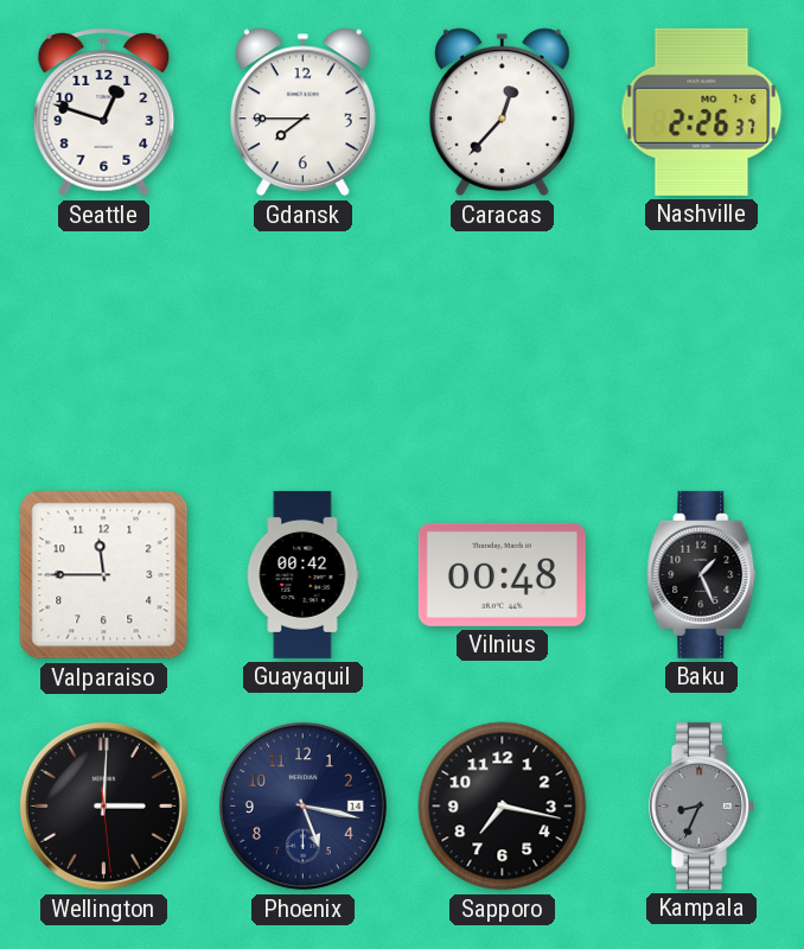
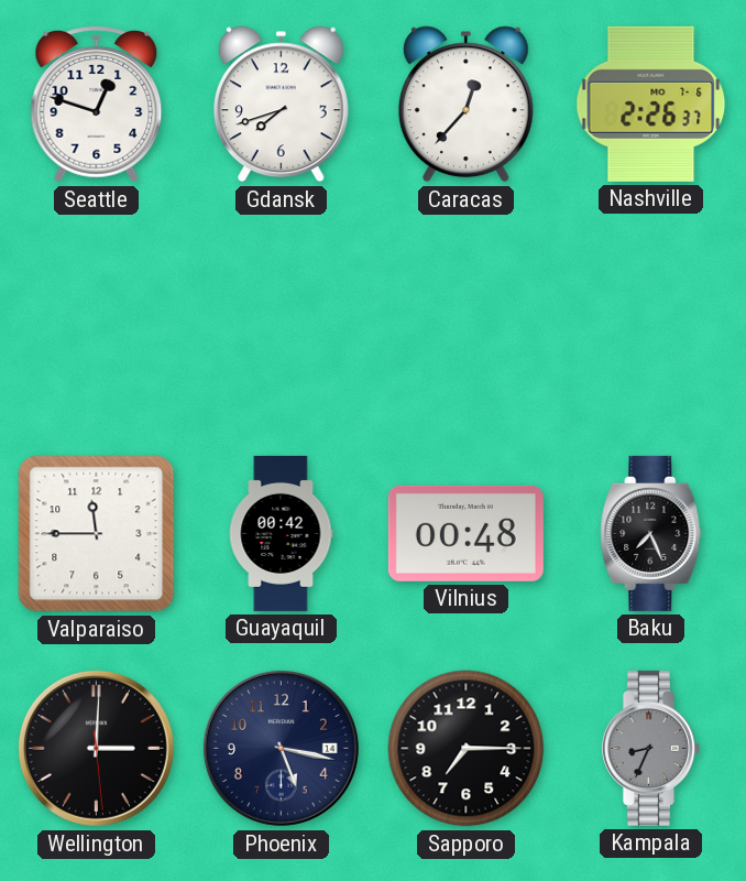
Gdansk: 7:45 -> 7:42
Baku: 1:26 -> 7:26
Sapporo: 7:17 -> 7:15
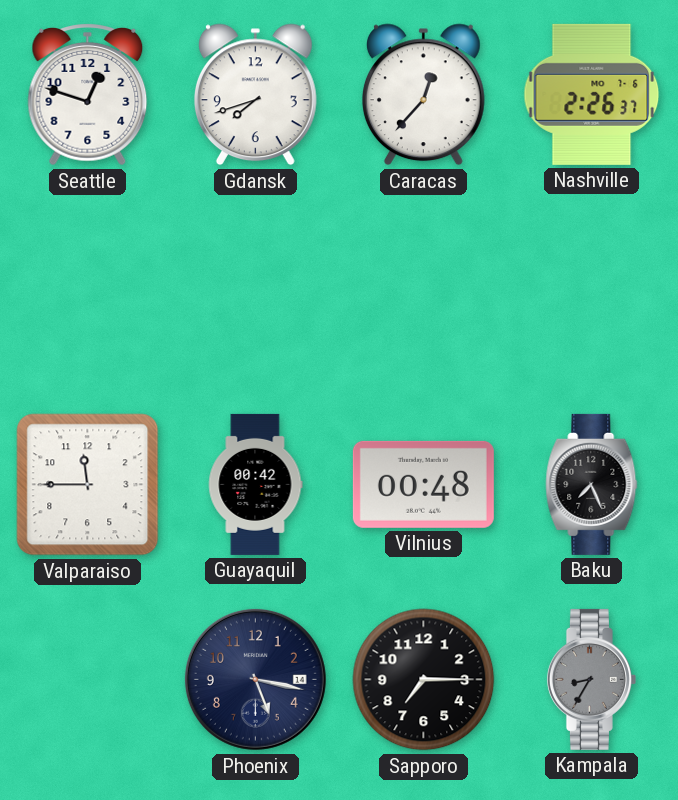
Wellington: 3:00 -> none
Kampala: 8:34 -> 8:35
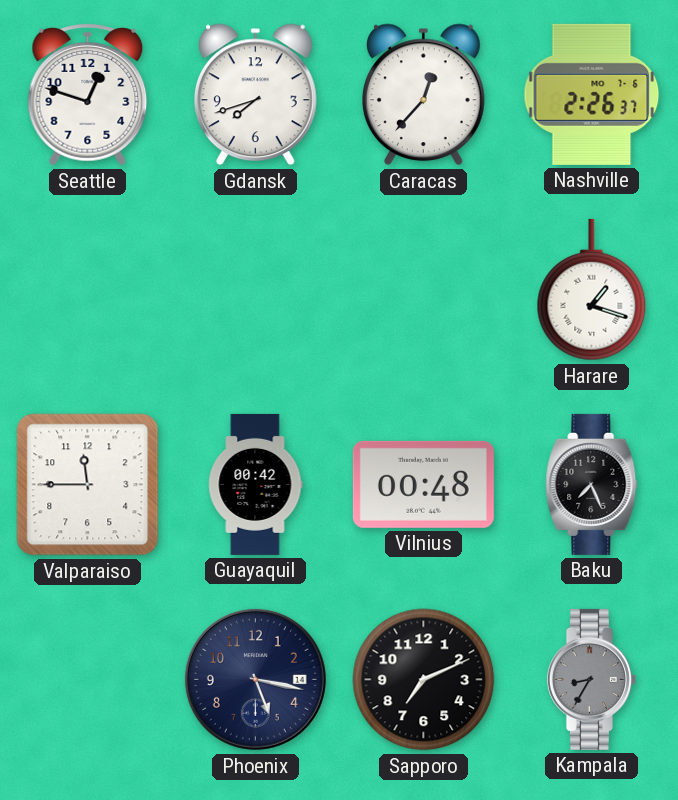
Harare: none -> 1:18
Sapporo: 7:15 -> 7:11
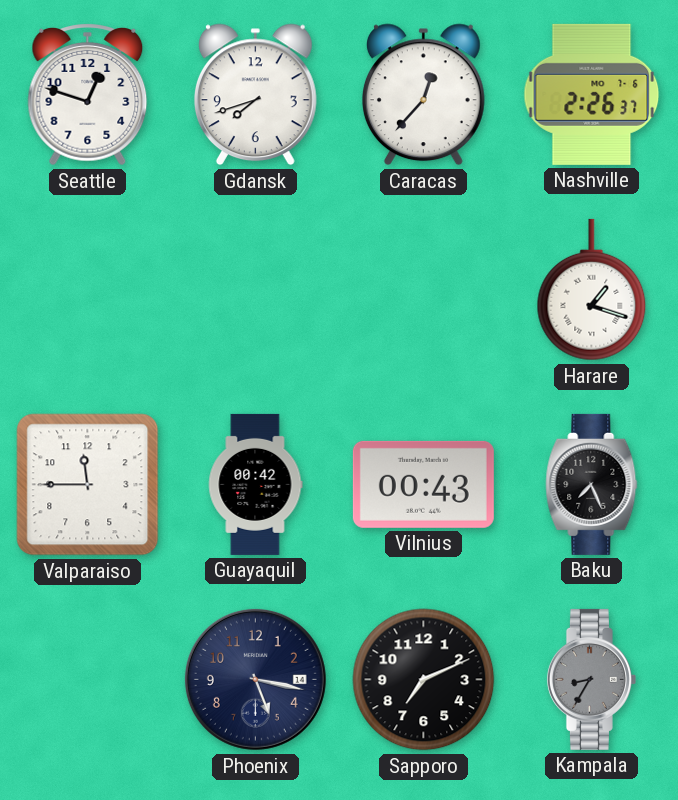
Vilnius: 00:48 -> 00:43
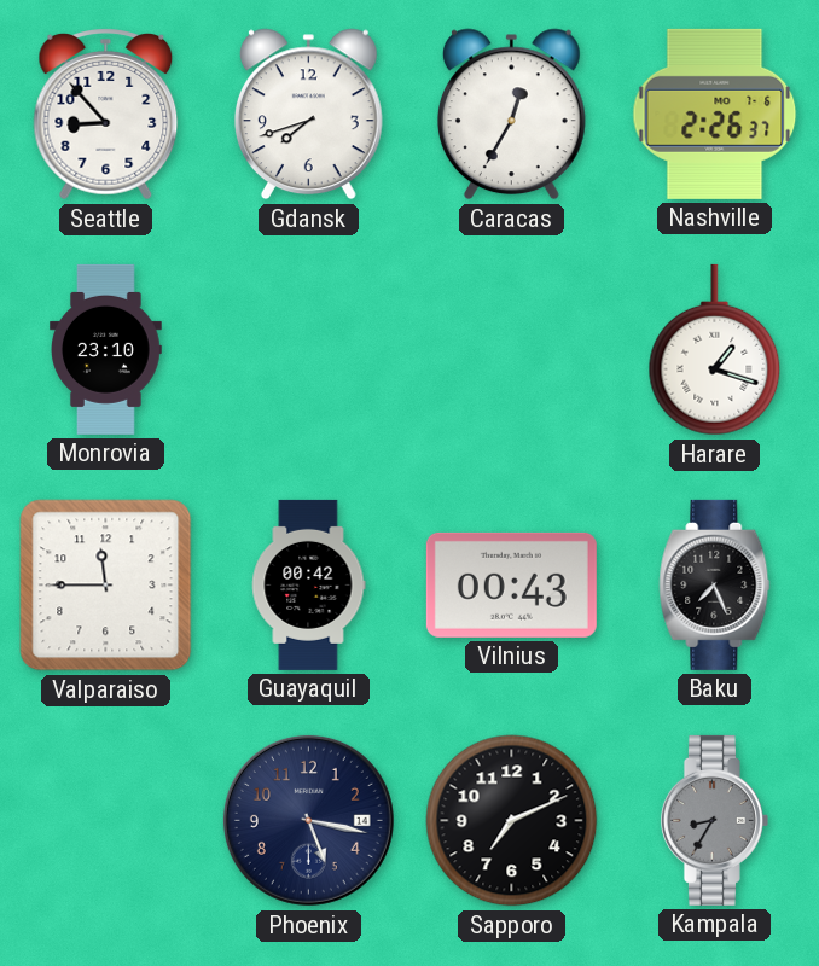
Seattle: 12:48 -> 8:53
Caracas: 12:37 -> 12:35
Monrovia: none -> 23:10
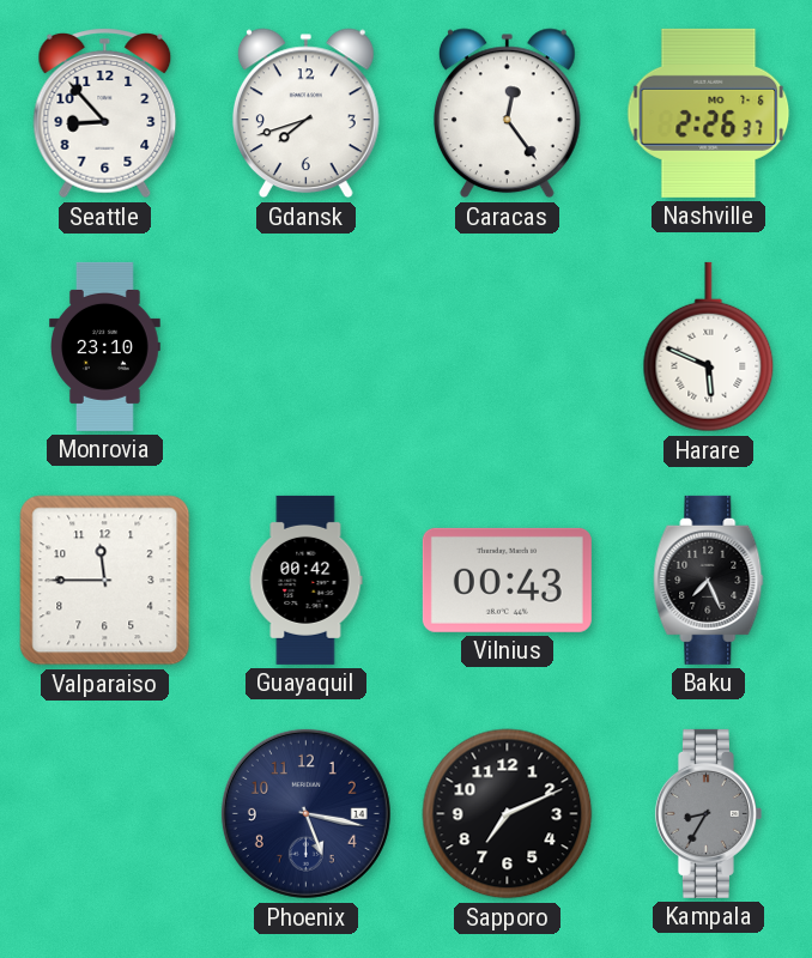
Caracas: 12:35 -> 12:24
Harare: 1:18 -> 5:49
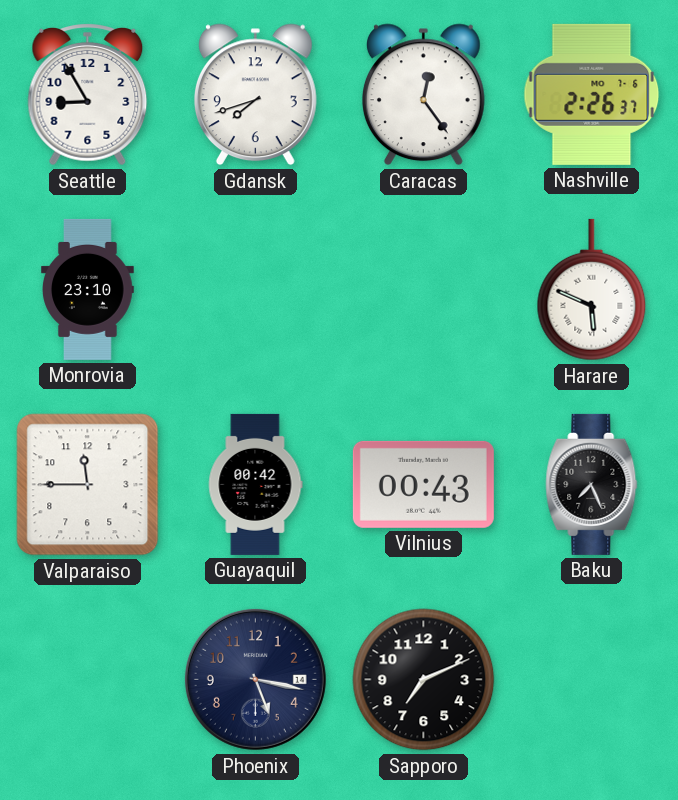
Seattle: 8:53 -> 8:55
Kampala: 8:35 -> none
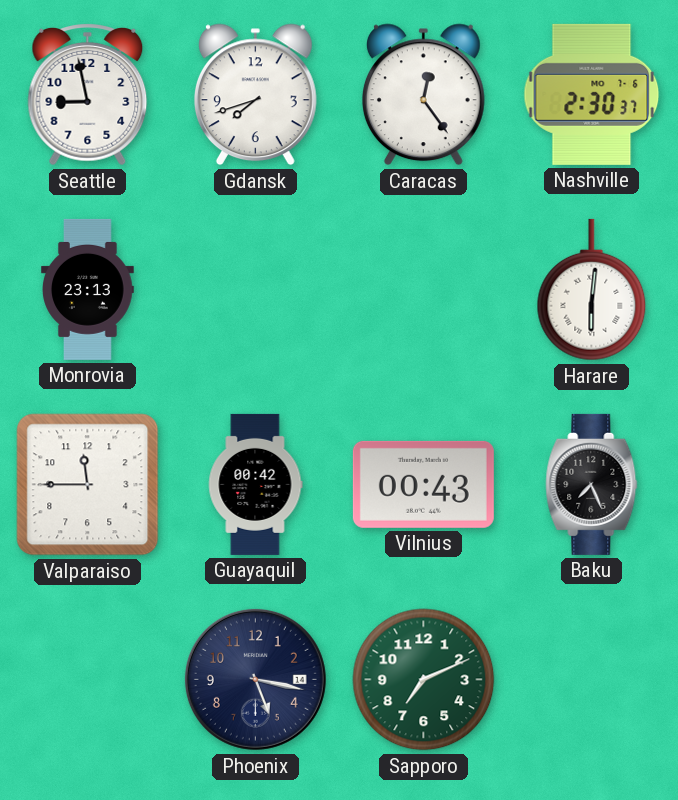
Seattle: 8:55 -> 8:58
Nashville: 2:26 -> 2:30
Monrovia: 23:10 -> 23:13
Harare: 5:49 -> 6:01
Sapporo dial: black -> green
